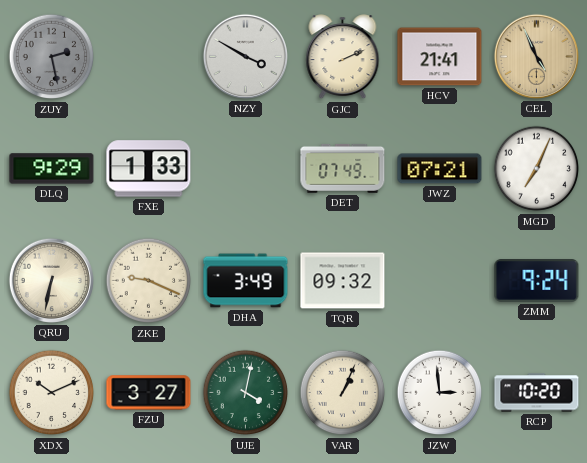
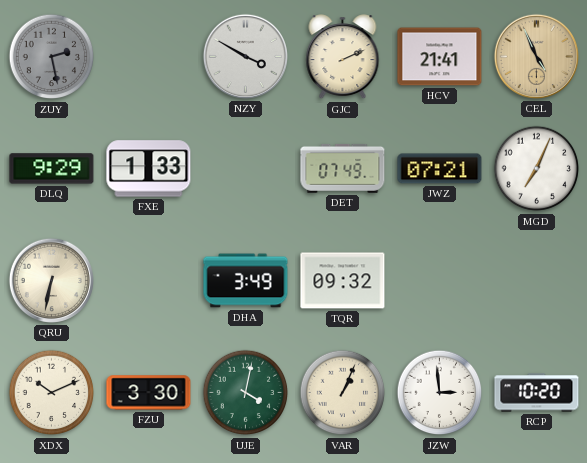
ZKE: 9:19 -> none
ZMM: 9:24 -> none
FZU: 3:27 -> 3:30
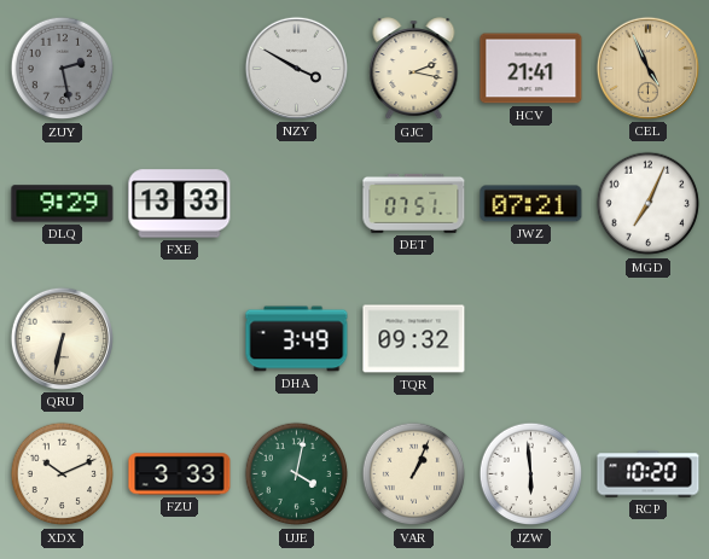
GJC: 2:11 -> 2:17
FXE: 1:33 -> 13:33
DET: 07:49 -> 07:51
FZU: 3:30 -> 3:33
JZW: 2:59 -> 5:59
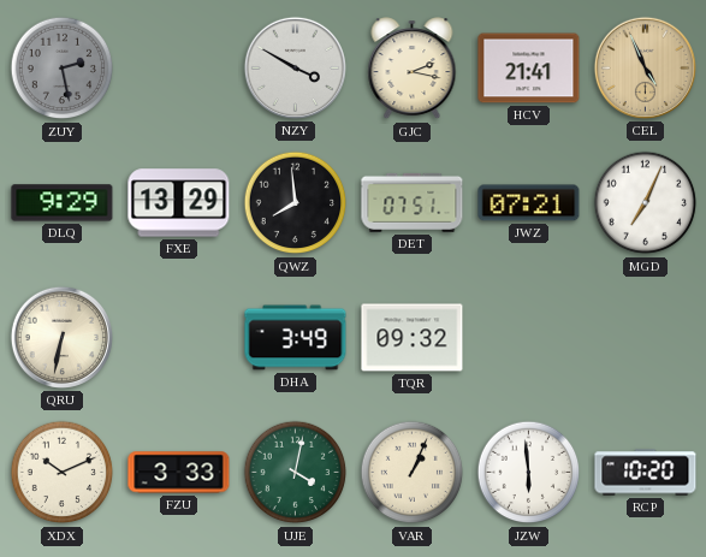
FXE: 13:33 -> 13:29
QWZ: none -> 7:59
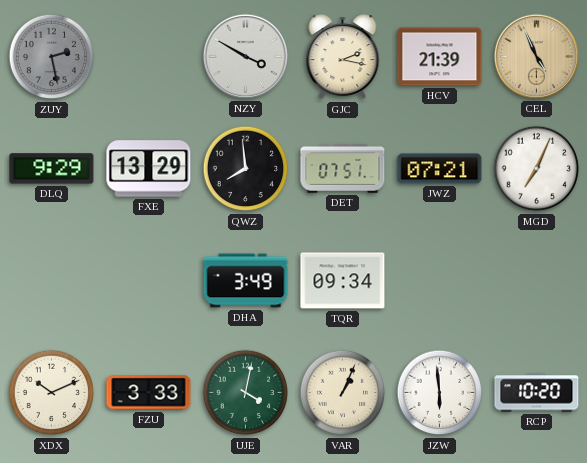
HCV: 21:41 -> 21:39
QRU: 6:32 -> none
TQR: 09:32 -> 09:34
